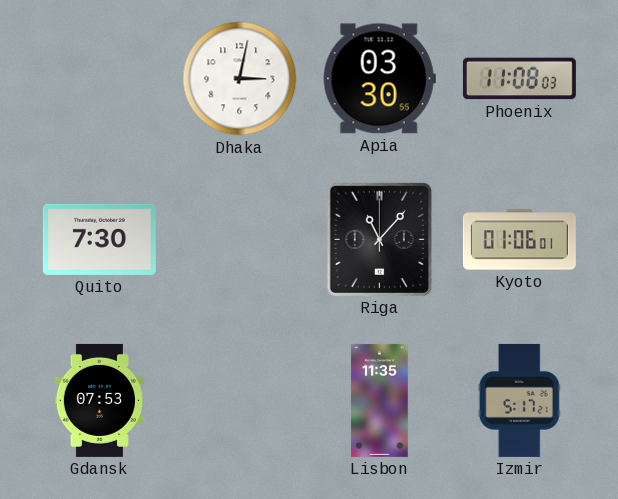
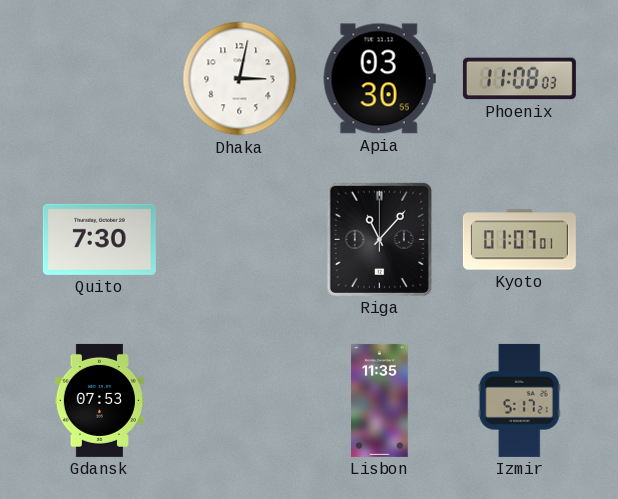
Kyoto: 01:06 -> 01:07
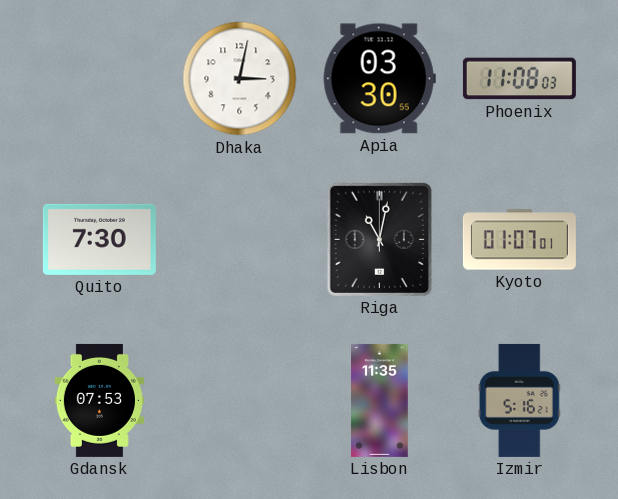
Riga: 11:07 -> 11:02
Izmir: 5:17 -> 5:16
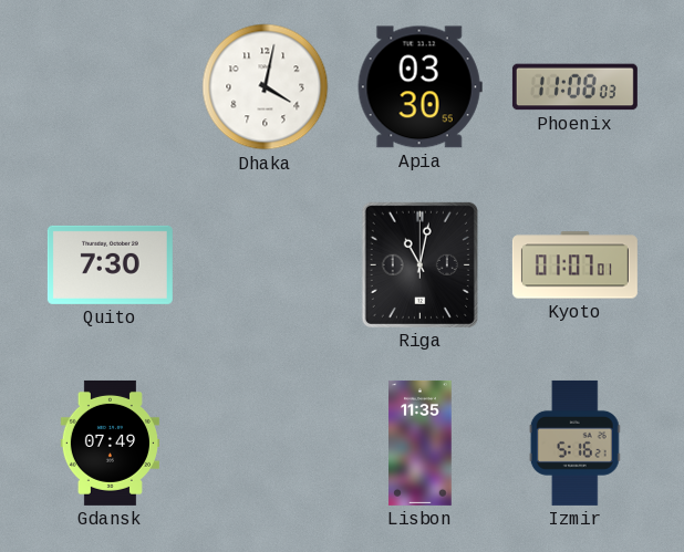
Dhaka: 3:02 -> 4:02
Gdansk: 07:53 -> 07:49
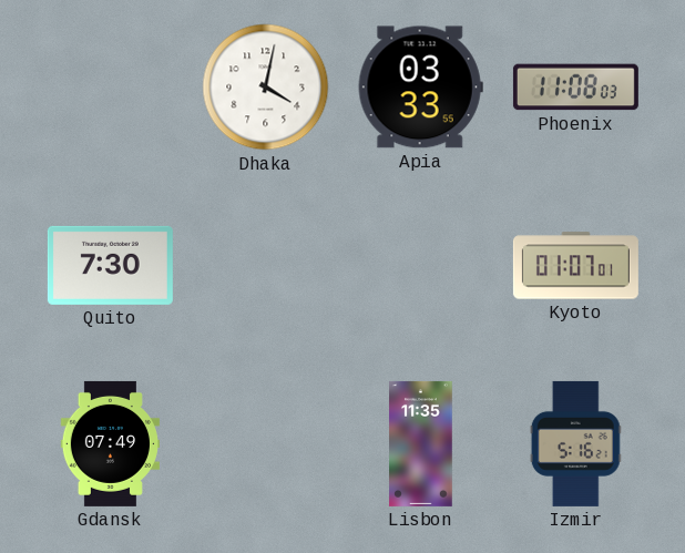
Apia: 03:30 -> 03:33
Riga: 11:02 -> none
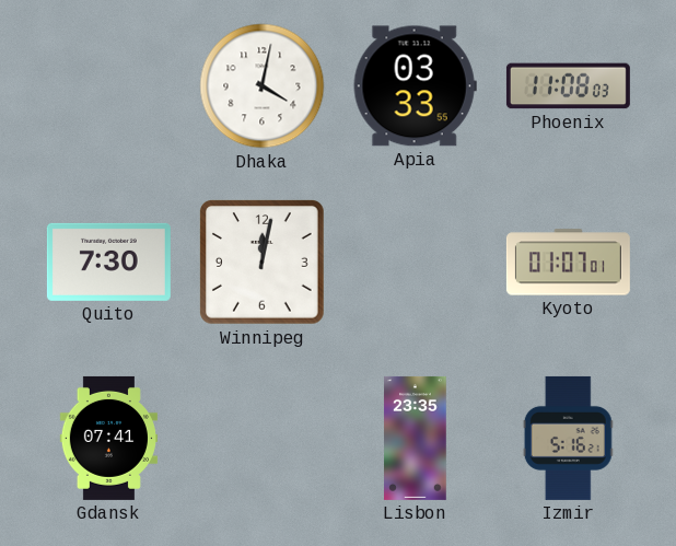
Winnipeg: none -> 12:02
Gdansk: 07:49 -> 07:41
Lisbon: 11:35 -> 23:35
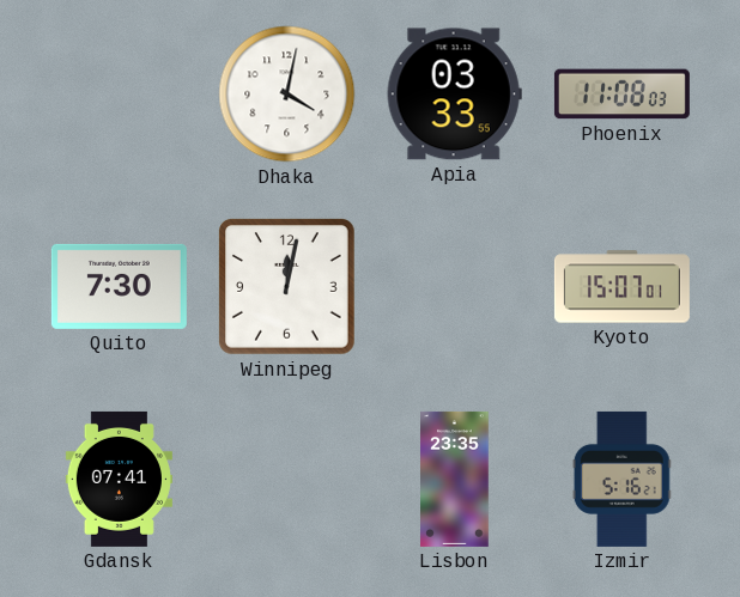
Kyoto: 01:07 -> 15:07
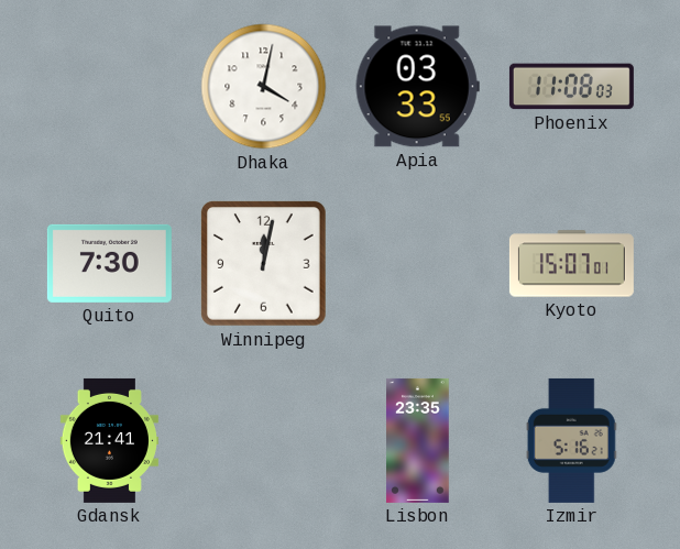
Gdansk: 07:41 -> 21:41
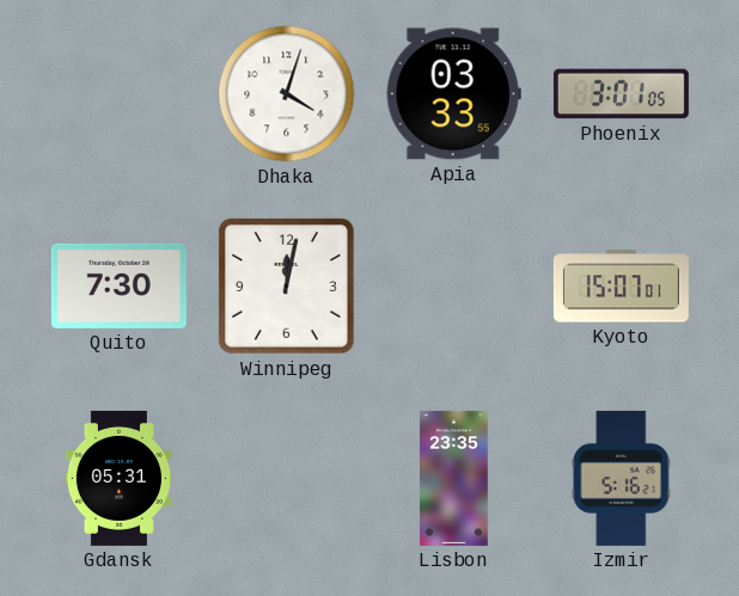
Dhaka: 4:02 -> 4:03
Phoenix: 11:08 -> 3:01
Gdansk: 21:41 -> 05:31
